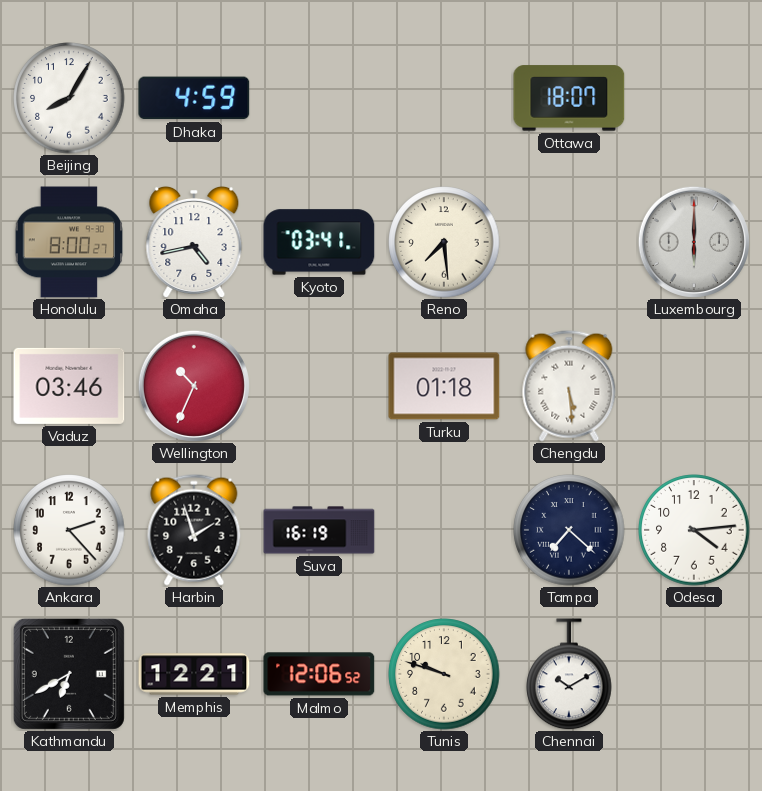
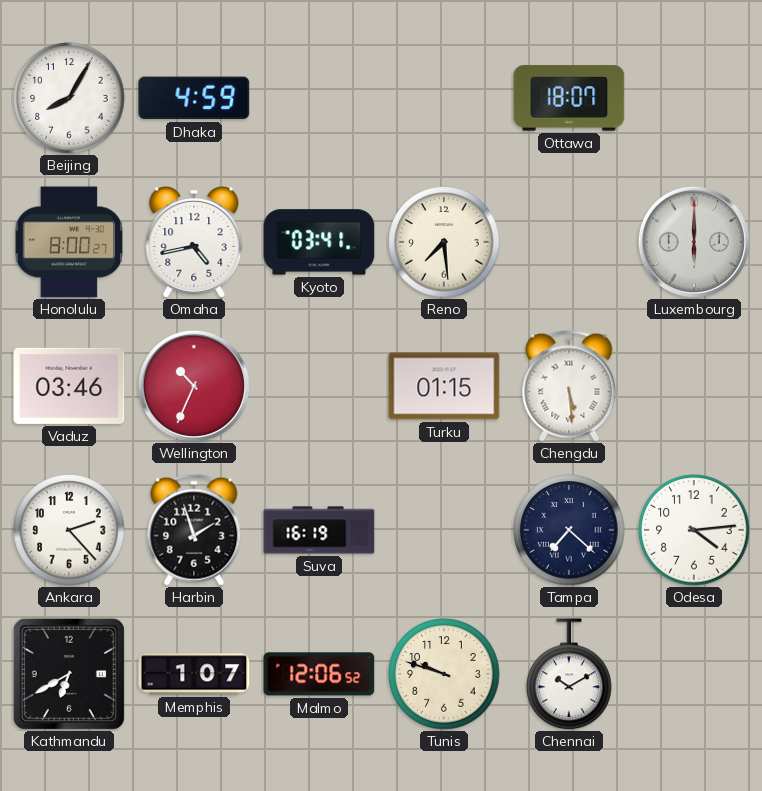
Turku: 01:18 -> 01:15
Memphis: 12:21 -> 1:07
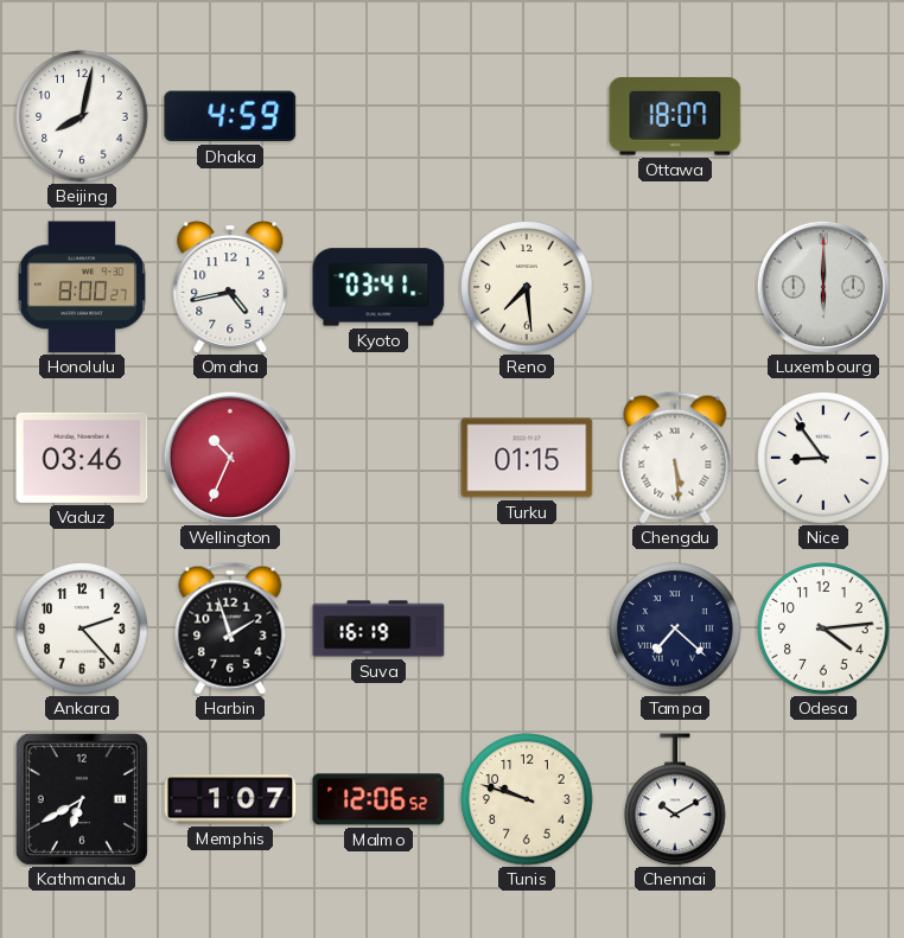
Beijing: 8:05 -> 8:02
Nice: none -> 8:54
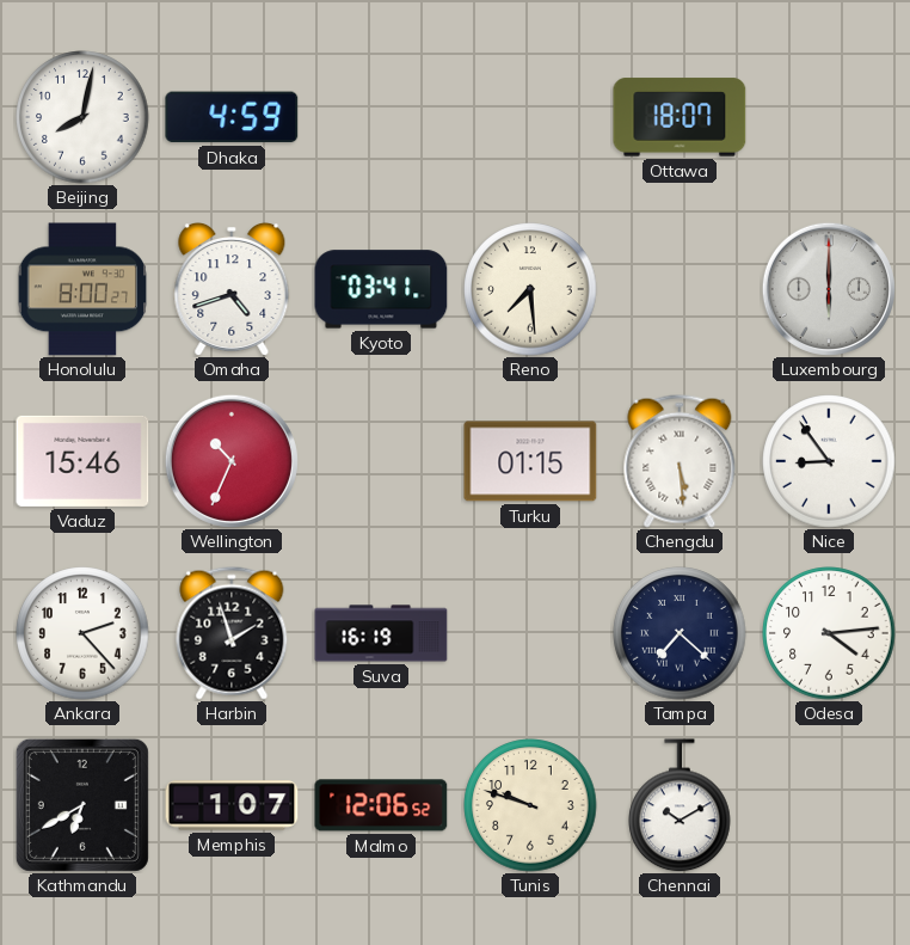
Omaha: 4:43 -> 4:42
Vaduz: 03:46 -> 15:46
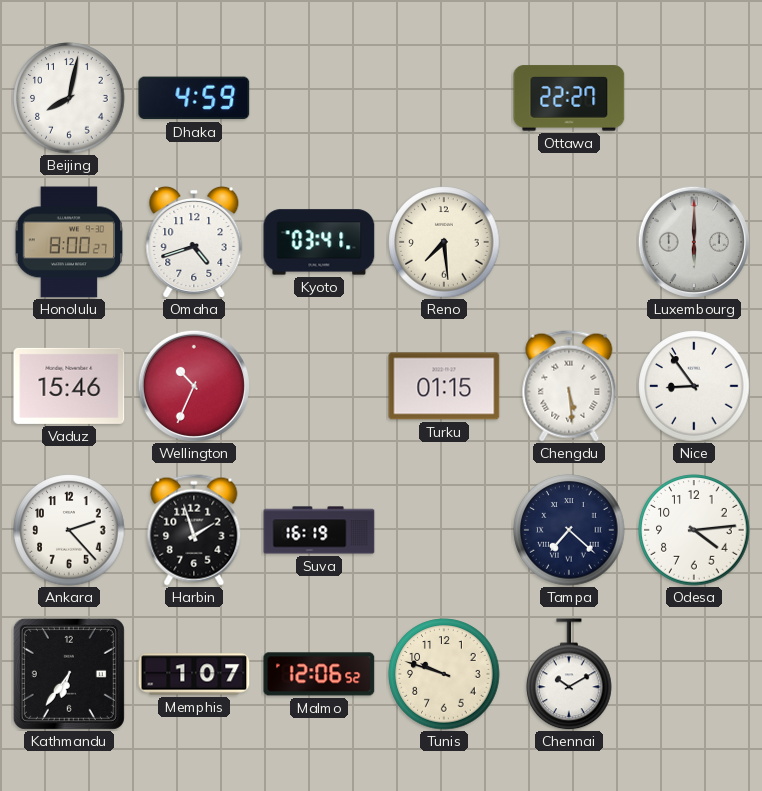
Ottawa: 18:07 -> 22:27
Kathmandu: 6:40 -> 6:36
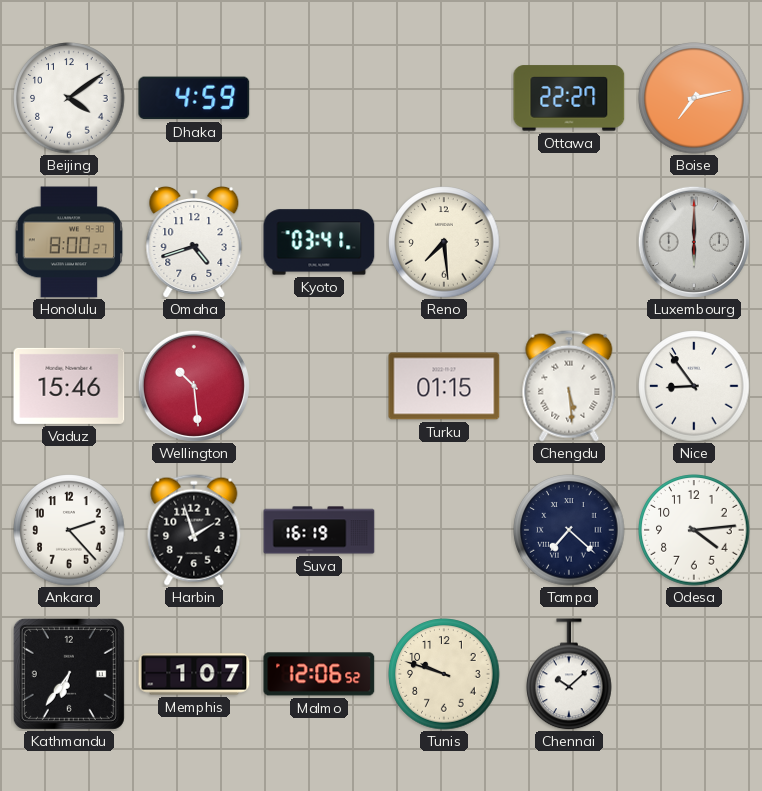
Beijing: 8:02 -> 4:09
Boise: none -> 7:13
Wellington: 10:34 -> 10:29
Chennai: 10:10 -> 10:08
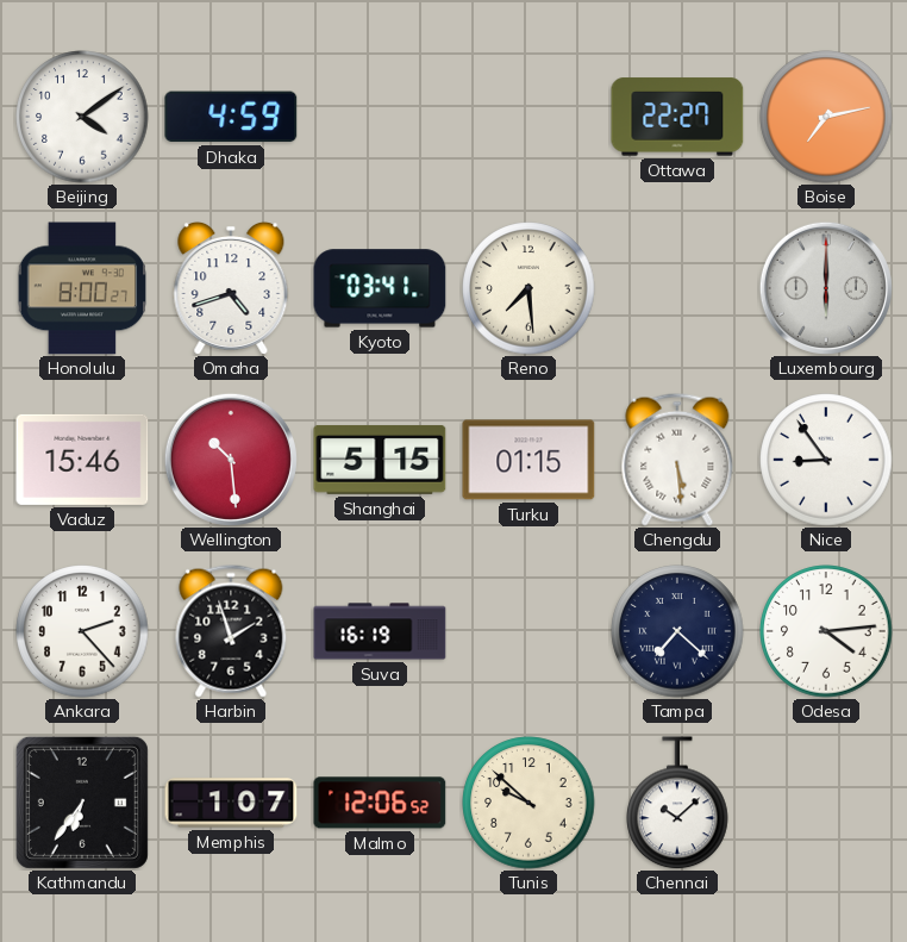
Shanghai: none -> 5:15
Tunis: 9:48 -> 9:52
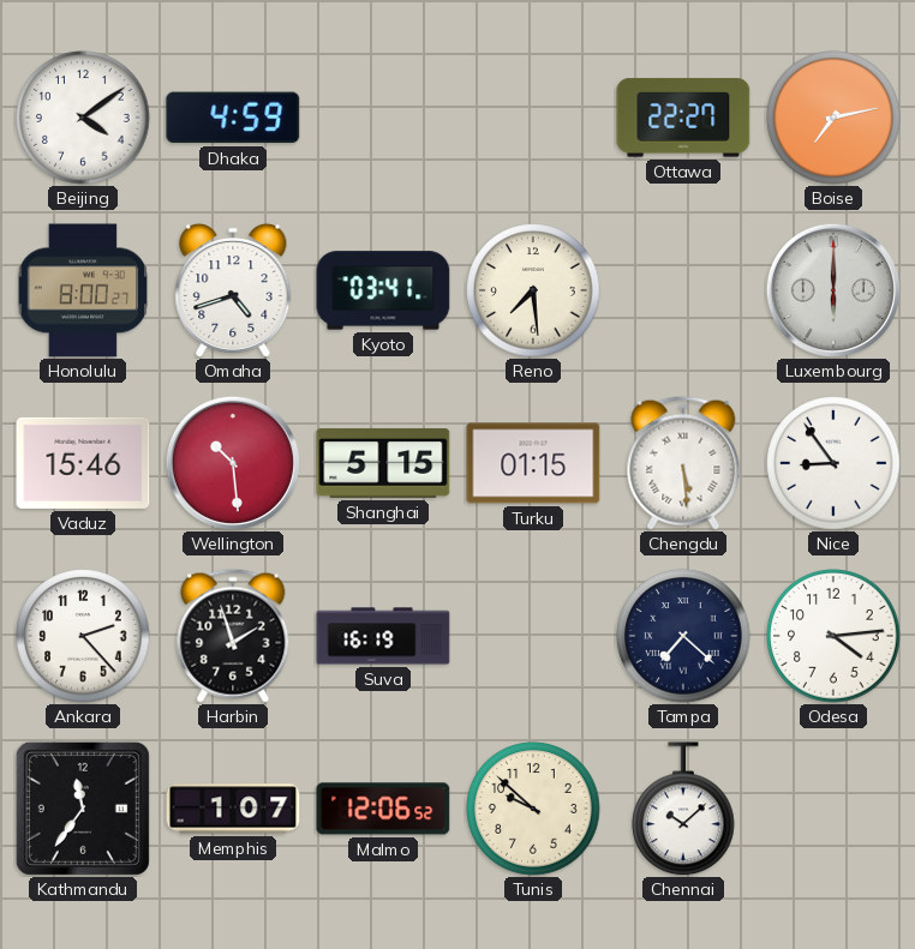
Kathmandu: 6:36 -> 11:36
